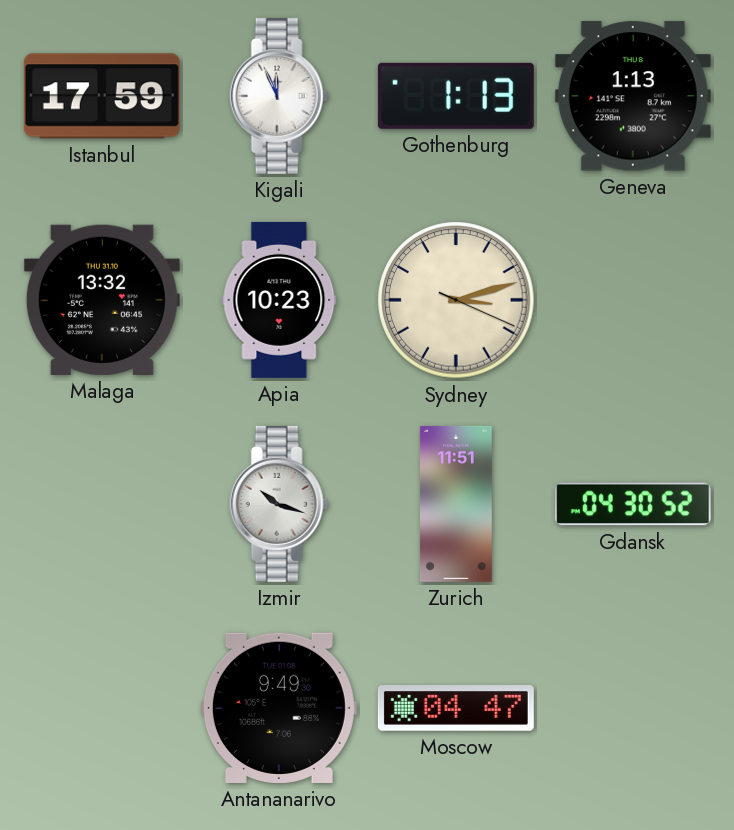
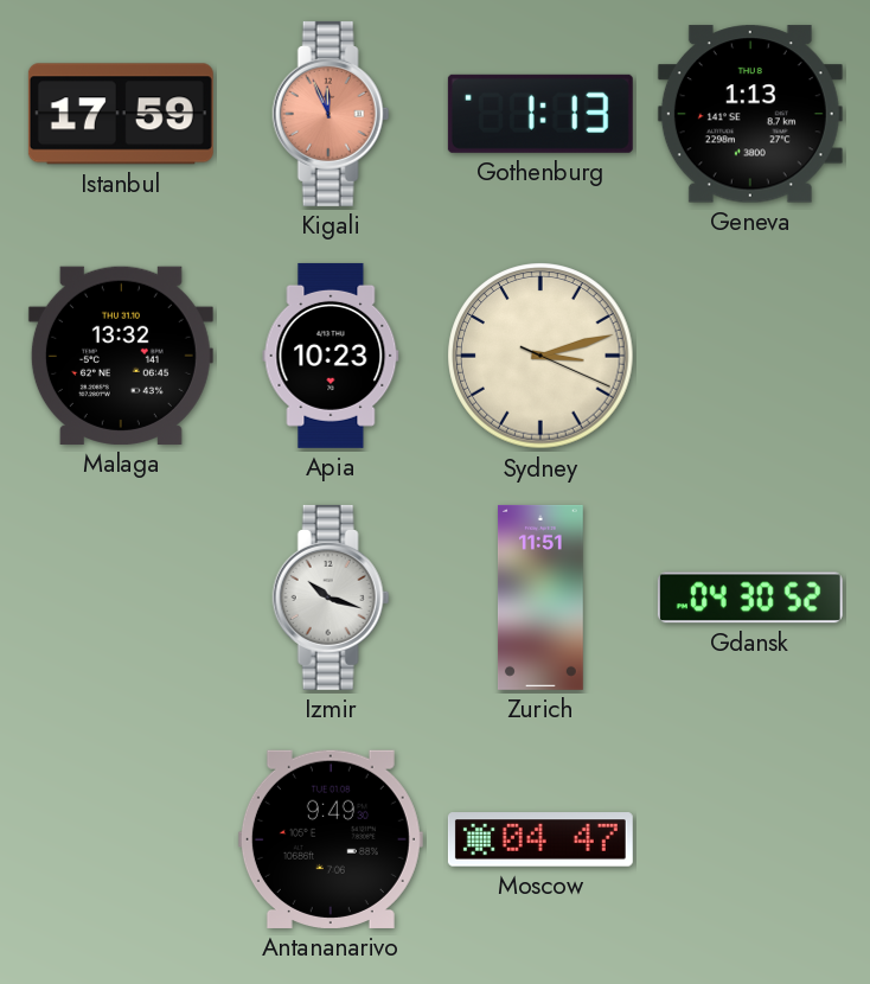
Kigali dial: white -> salmon
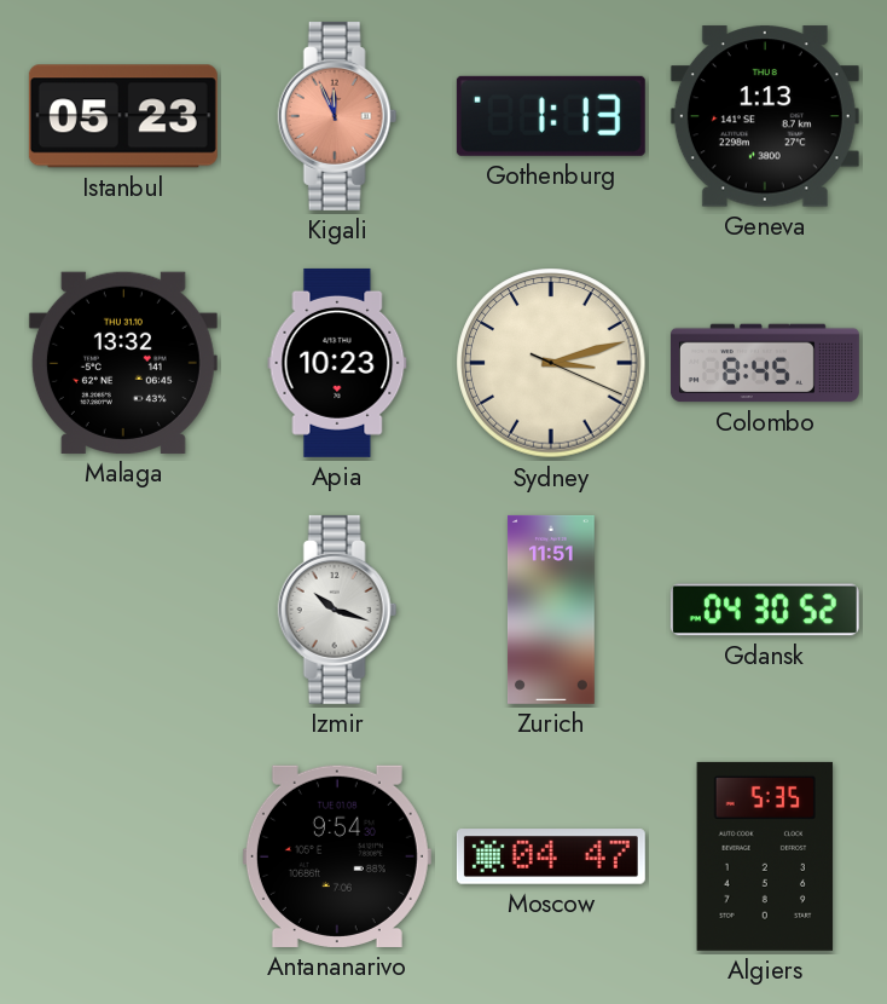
Istanbul: 17:59 -> 05:23
Colombo: none -> 8:45
Antananarivo: 9:49 -> 9:54
Algiers: none -> 5:35
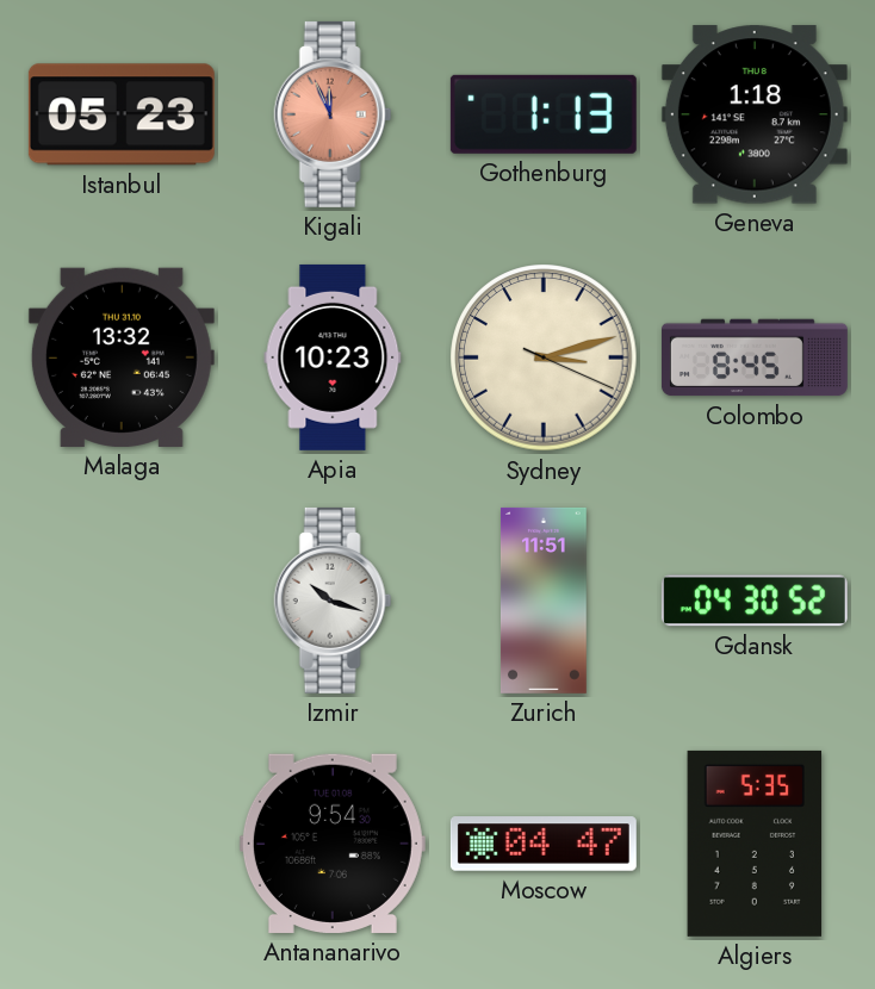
Geneva: 1:13 -> 1:18
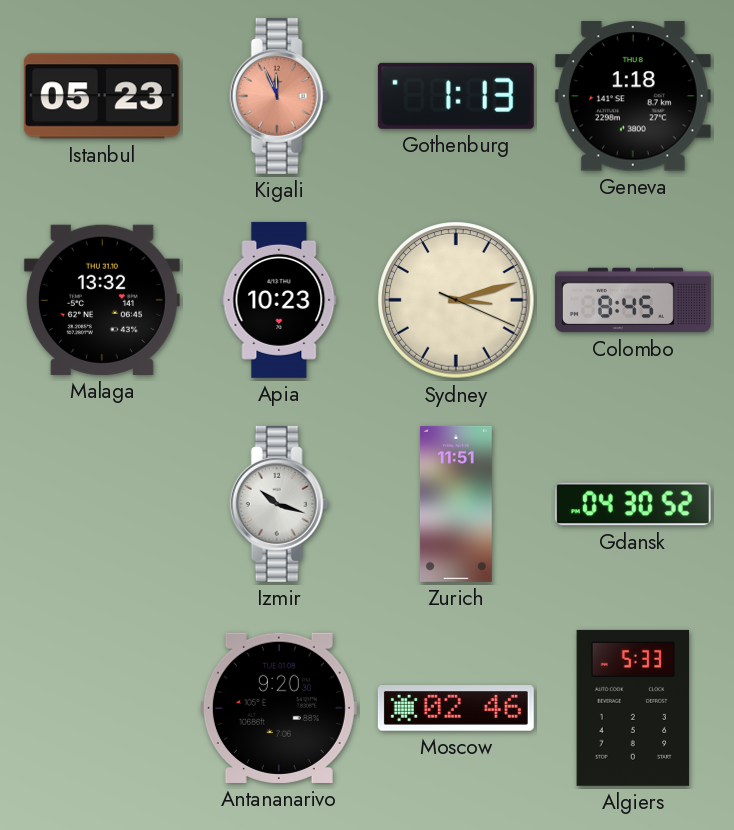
Antananarivo: 9:54 -> 9:20
Moscow: 04:47 -> 02:46
Algiers: 5:35 -> 5:33
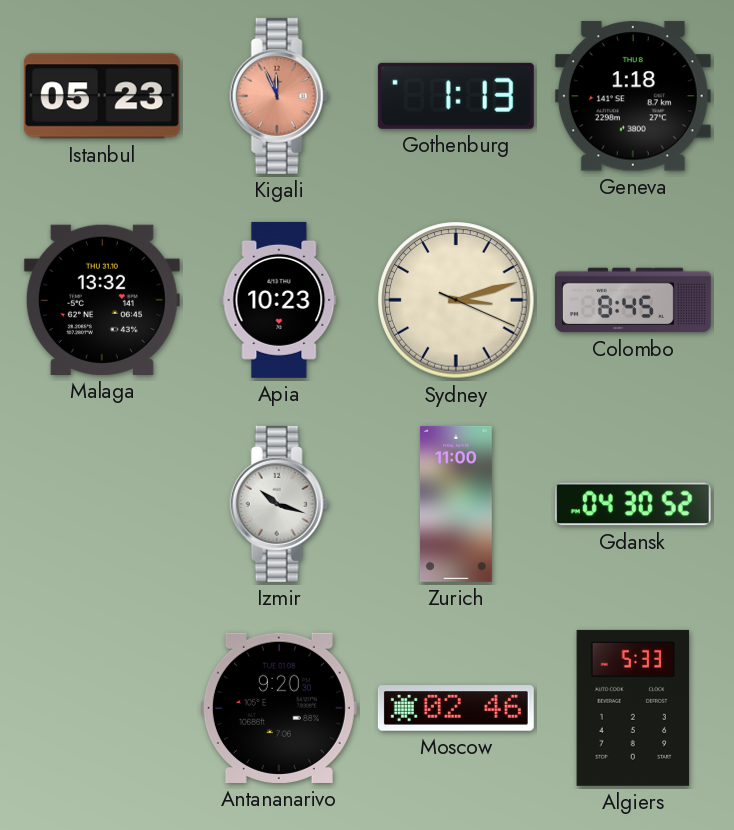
Zurich: 11:51 -> 11:00
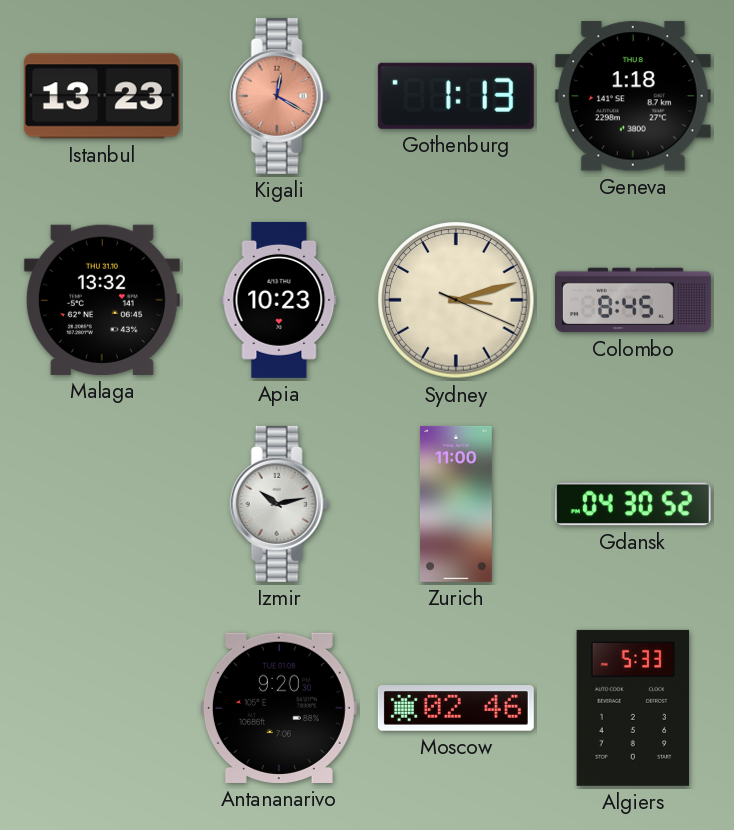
Istanbul: 05:23 -> 13:23
Kigali: 11:56 -> 12:20
Izmir: 10:18 -> 10:13
